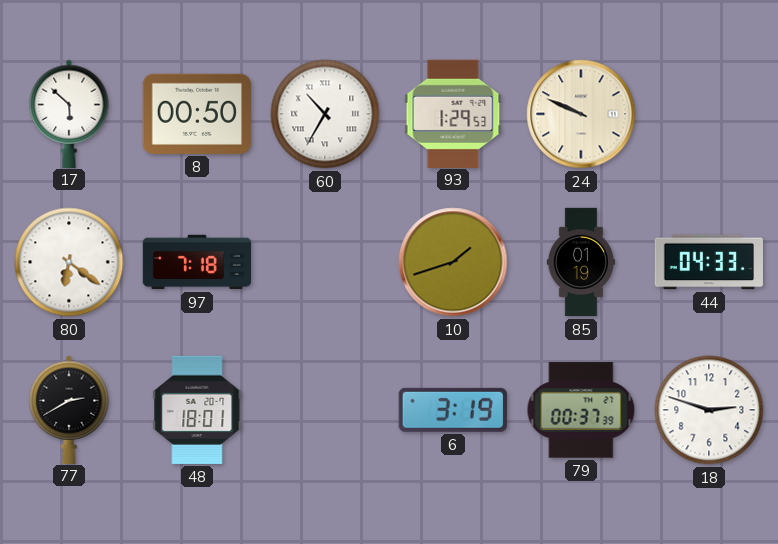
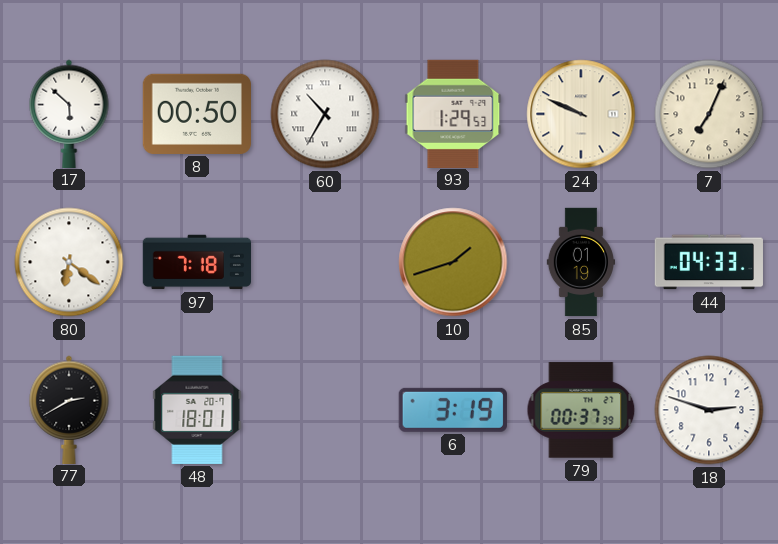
7: none -> 7:04
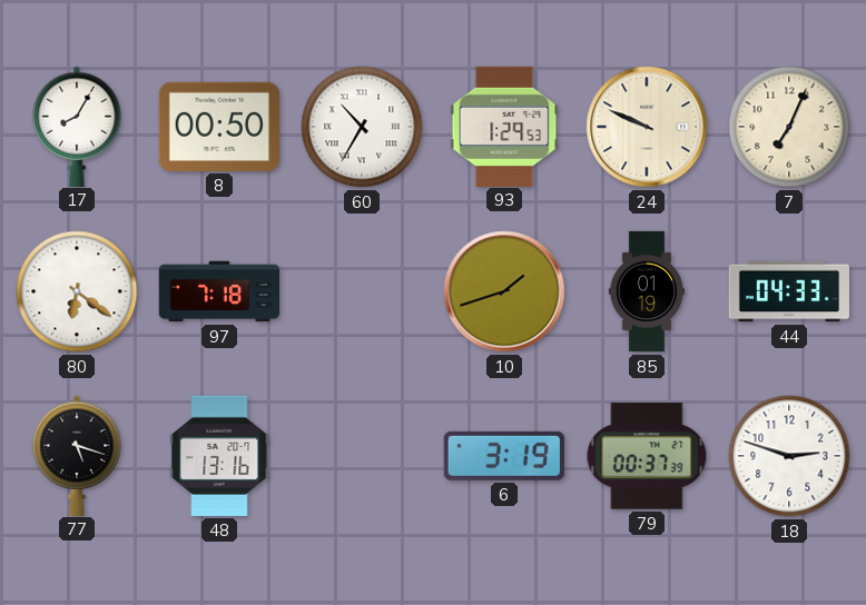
17: 5:52 -> 8:05
77: 2:40 -> 5:18
48: 18:01 -> 13:16
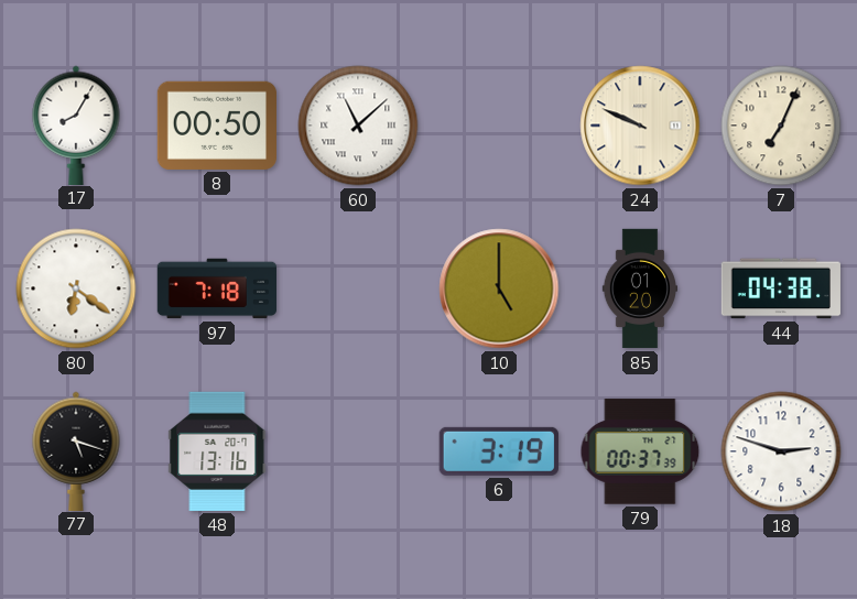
60: 10:35 -> 11:08
93: 1:29 -> none
10: 1:42 -> 5:00
85: 01:19 -> 01:20
44: 04:33 -> 04:38
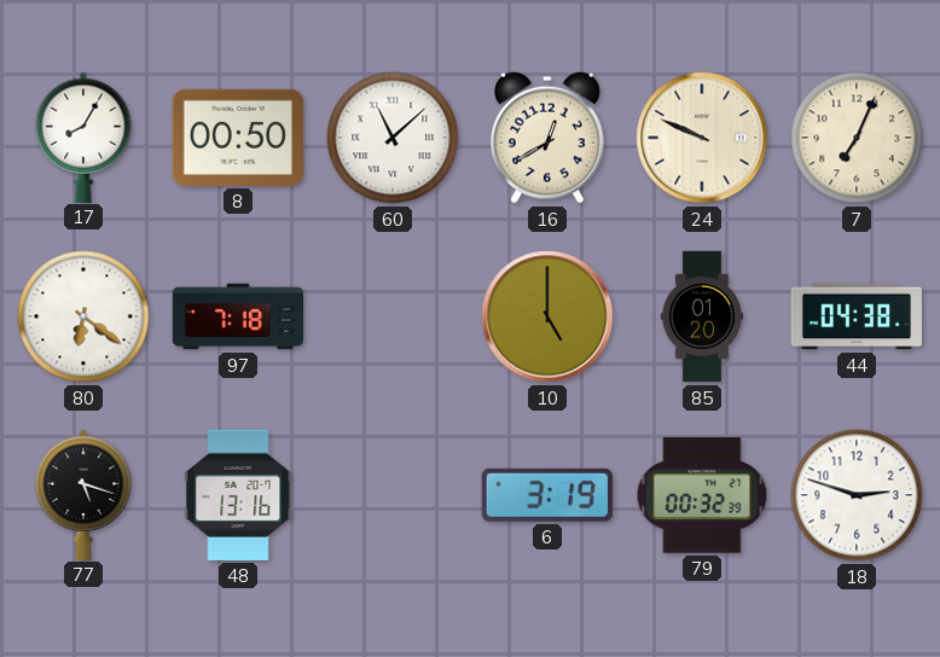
16: none -> 12:40
79: 00:37 -> 00:32
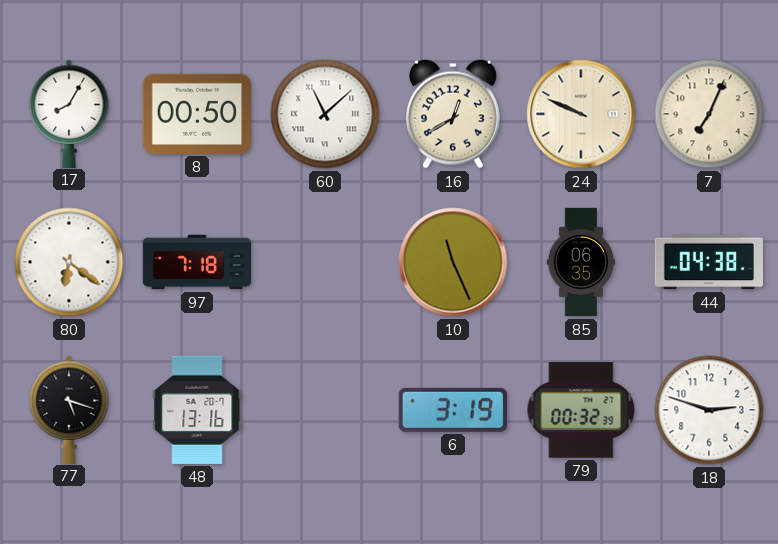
10: 5:00 -> 11:26
85: 01:20 -> 06:35
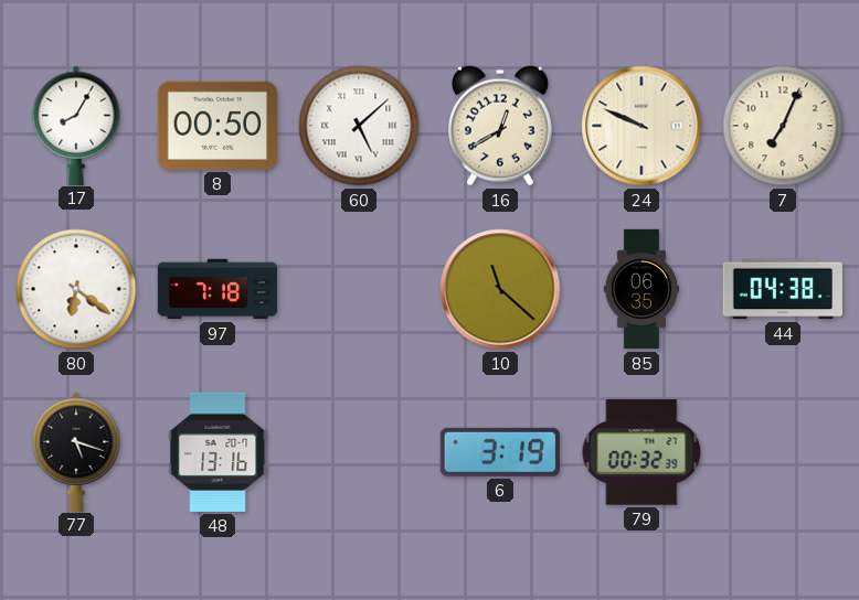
60: 11:08 -> 5:08
10: 11:26 -> 11:22
18: 2:48 -> none
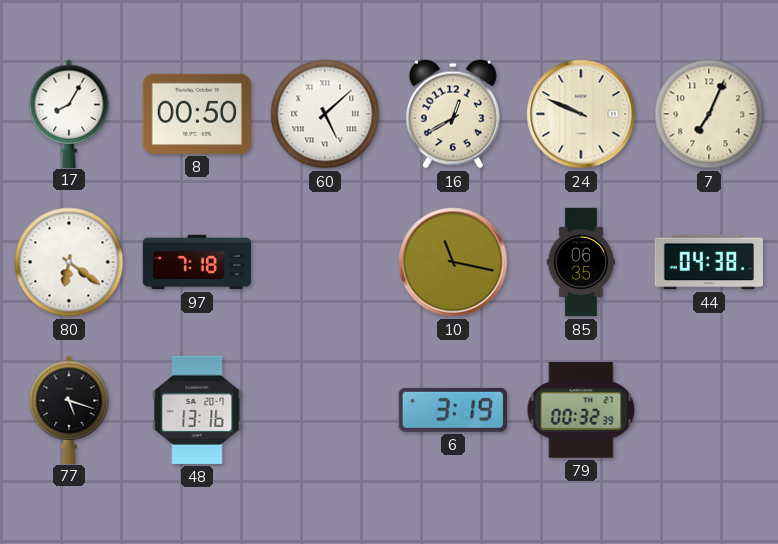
10: 11:22 -> 11:17
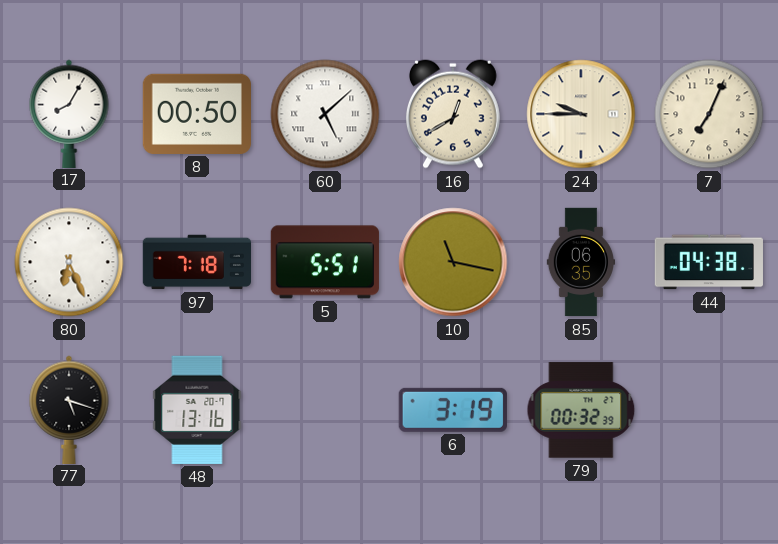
24: 9:49 -> 9:45
80: 6:21 -> 6:26
5: none -> 5:51
